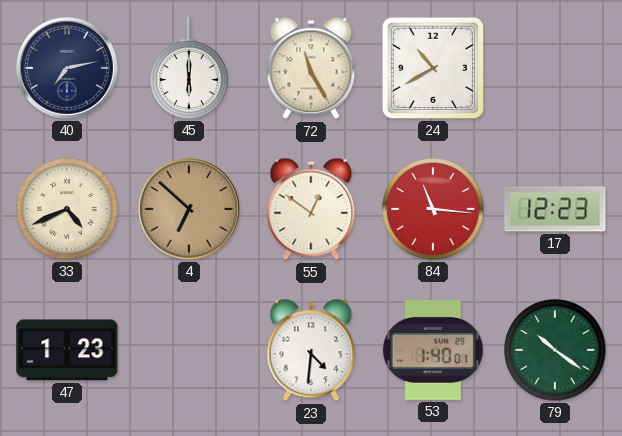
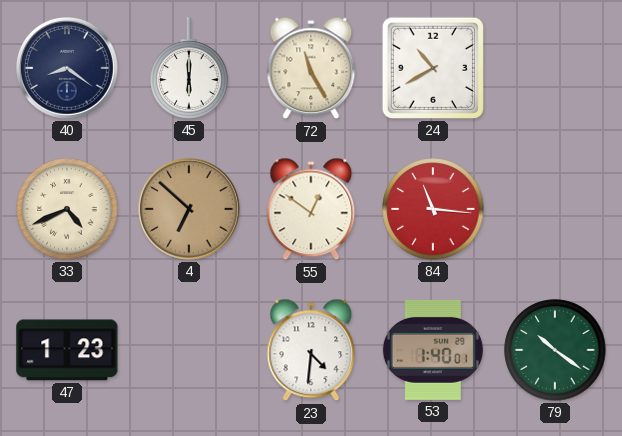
40: 7:13 -> 8:21
17: 12:23 -> none
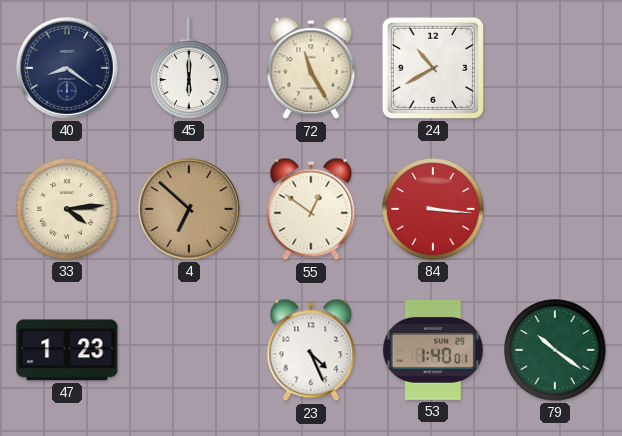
33: 4:41 -> 4:14
84: 11:16 -> 3:16
23: 4:31 -> 4:26
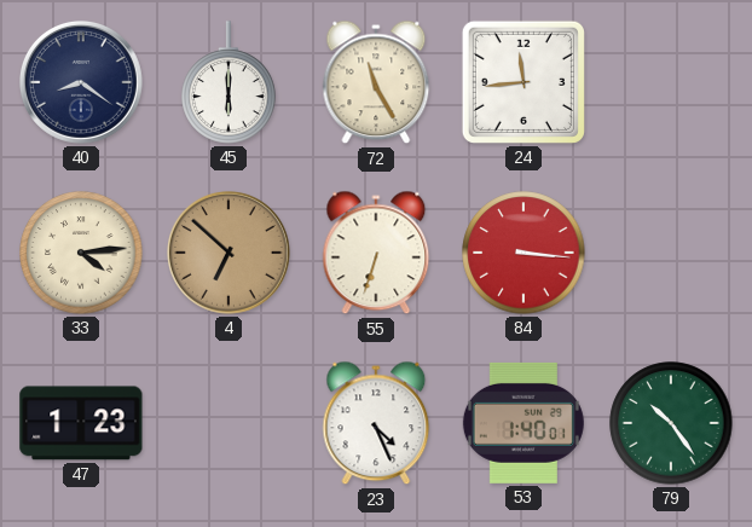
24: 10:40 -> 11:44
55: 12:51 -> 6:33
79: 10:21 -> 10:24
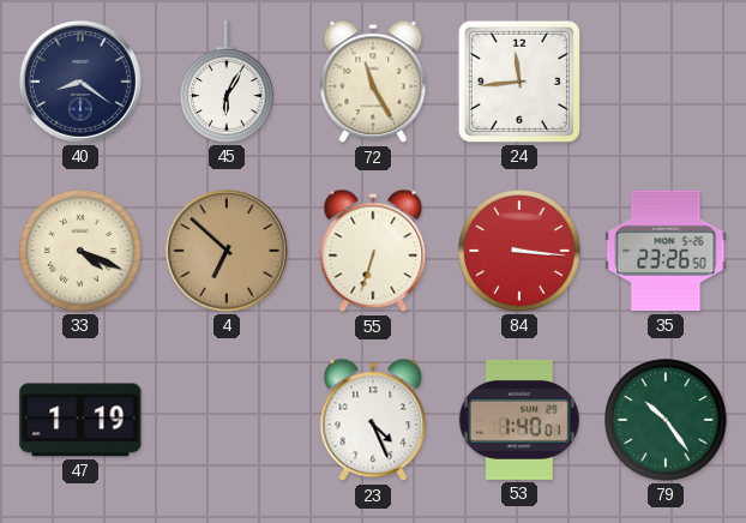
45: 6:00 -> 6:05
33: 4:14 -> 4:19
35: none -> 23:26
47: 1:23 -> 1:19
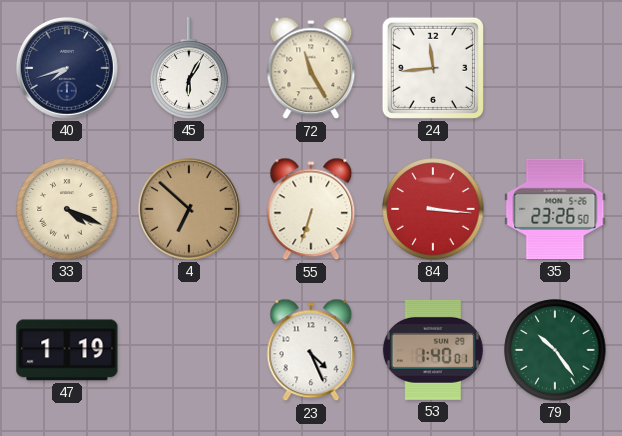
40: 8:21 -> 7:42
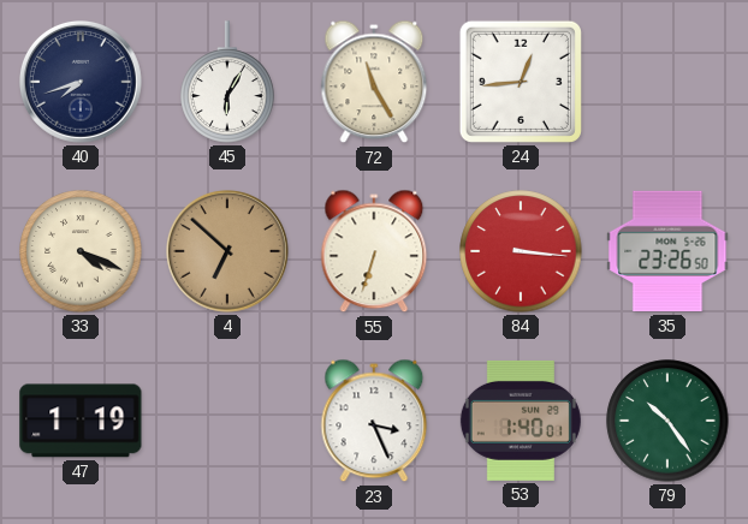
24: 11:44 -> 12:44
23: 4:26 -> 3:26
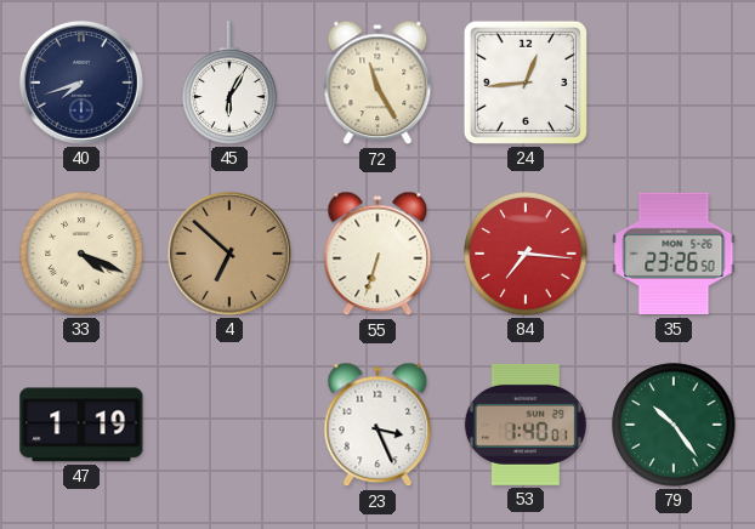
84: 3:16 -> 7:16
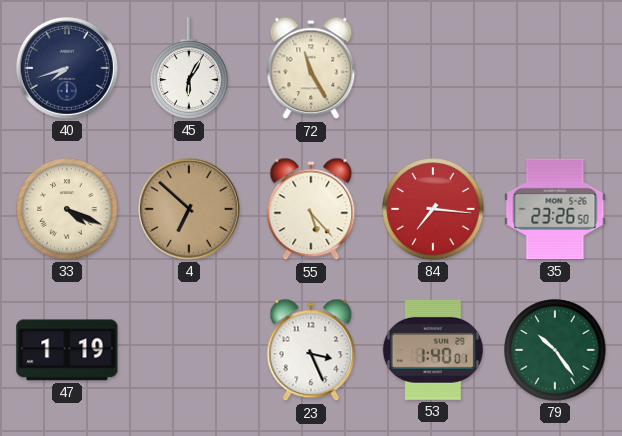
24: 12:44 -> none
55: 6:33 -> 5:23
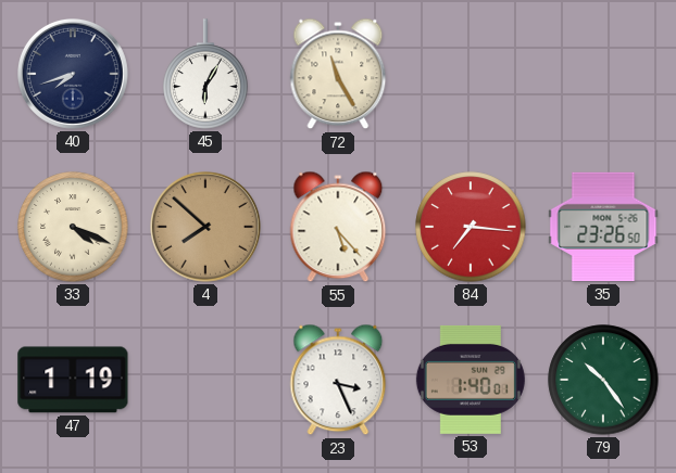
4: 6:52 -> 7:52
